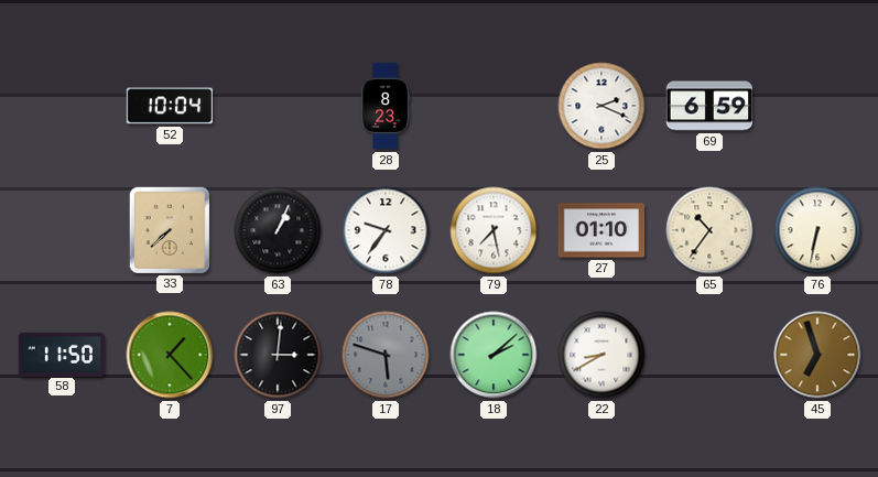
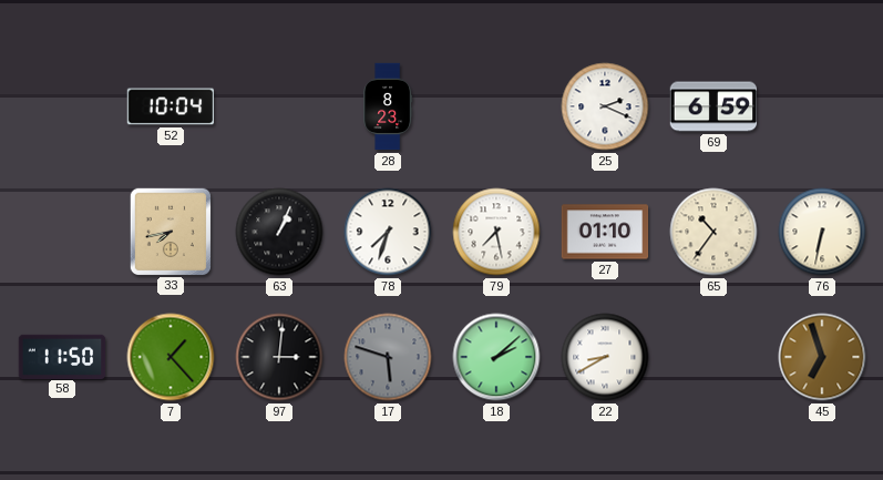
33: 7:38 -> 7:43
78: 9:36 -> 7:33
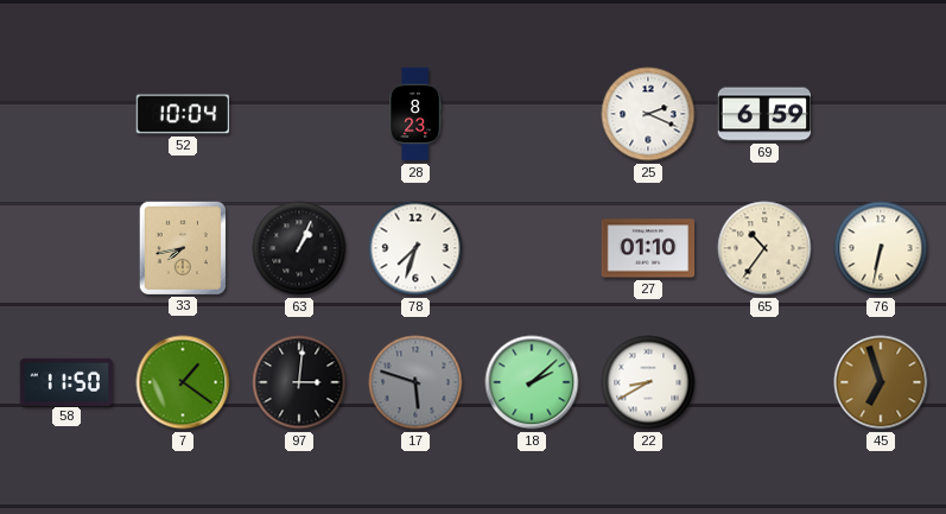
79: 7:28 -> none
7: 1:23 -> 1:21
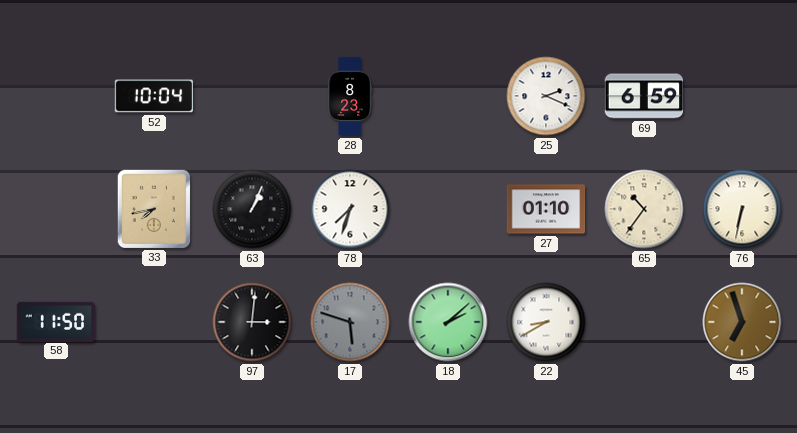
7: 1:21 -> none
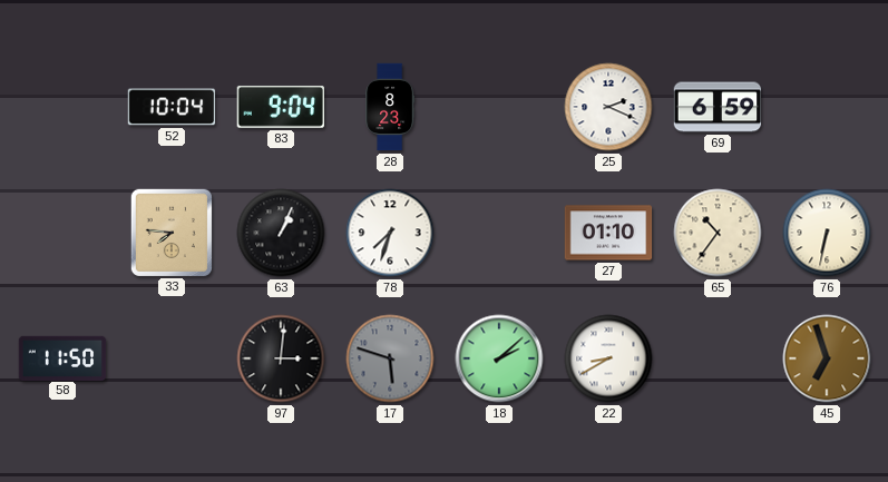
83: none -> 9:04
33: 7:43 -> 7:46
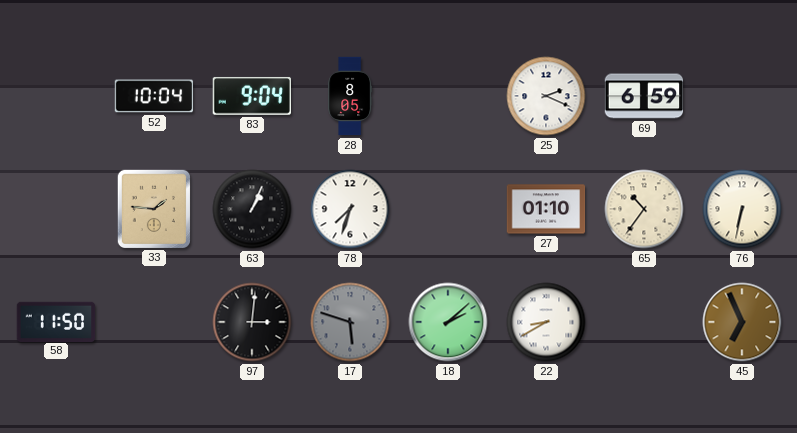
28: 8:23 -> 8:05
33: 7:46 -> 1:46
45: 6:57 -> 6:56
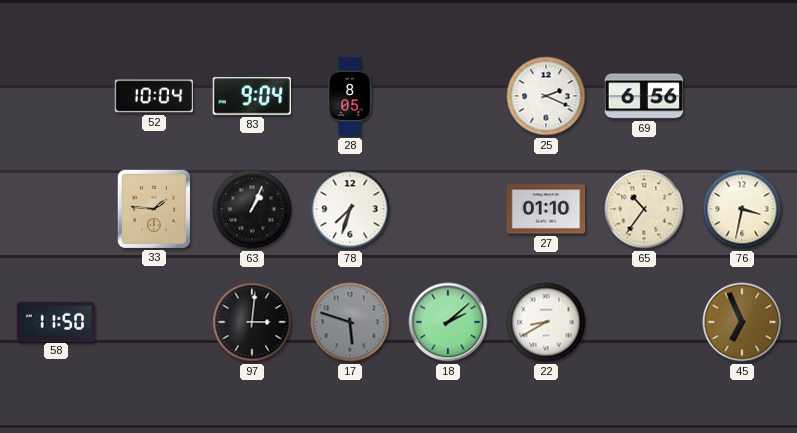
69: 6:59 -> 6:56
76: 6:32 -> 3:32
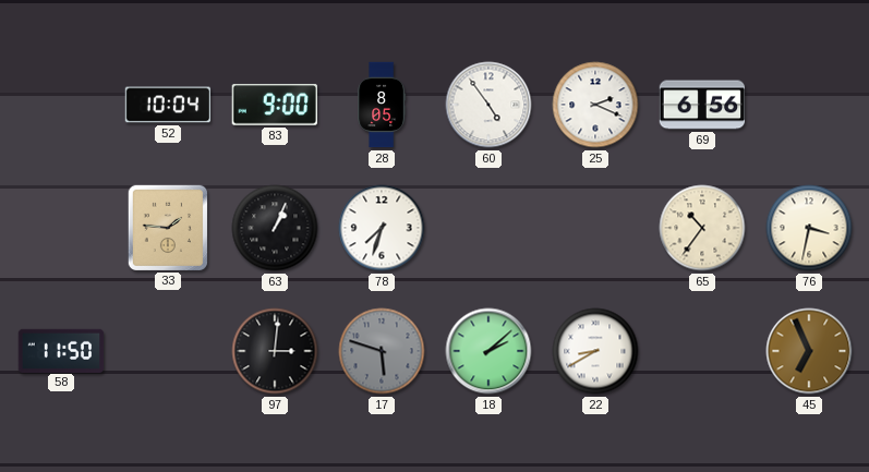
83: 9:04 -> 9:00
60: none -> 4:54
27: 01:10 -> none
